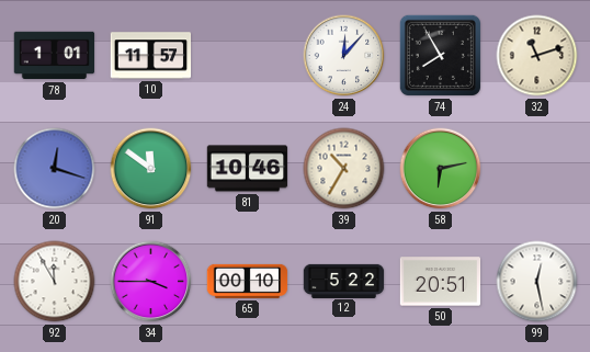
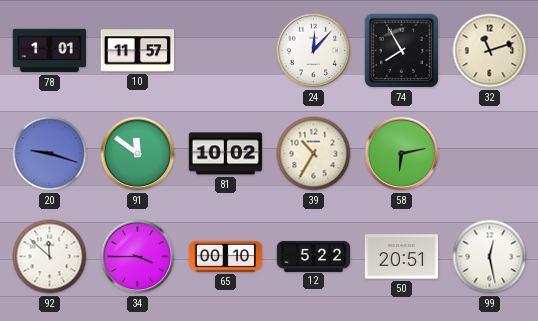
20: 12:18 -> 9:18
81: 10:46 -> 10:02
92: 11:55 -> 11:52
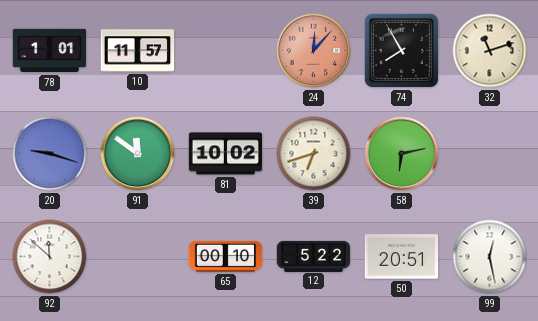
24 dial: white -> salmon
39: 10:35 -> 6:42
34: 3:45 -> none
